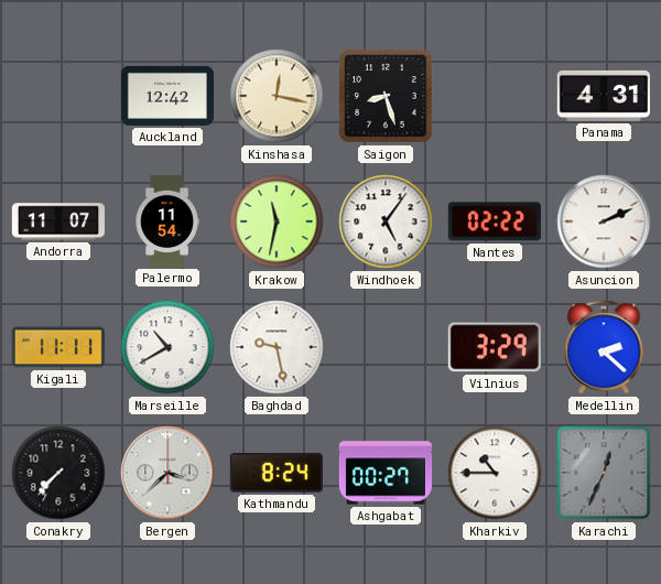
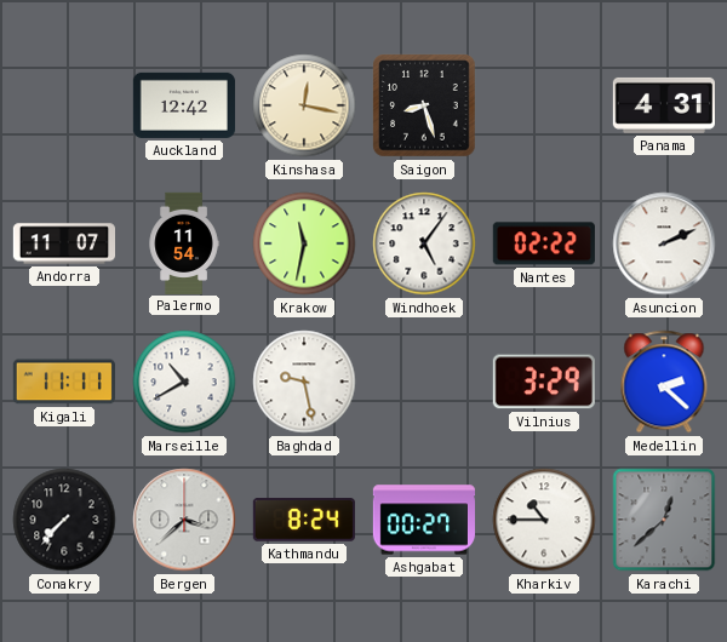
Karachi: 12:34 -> 12:38
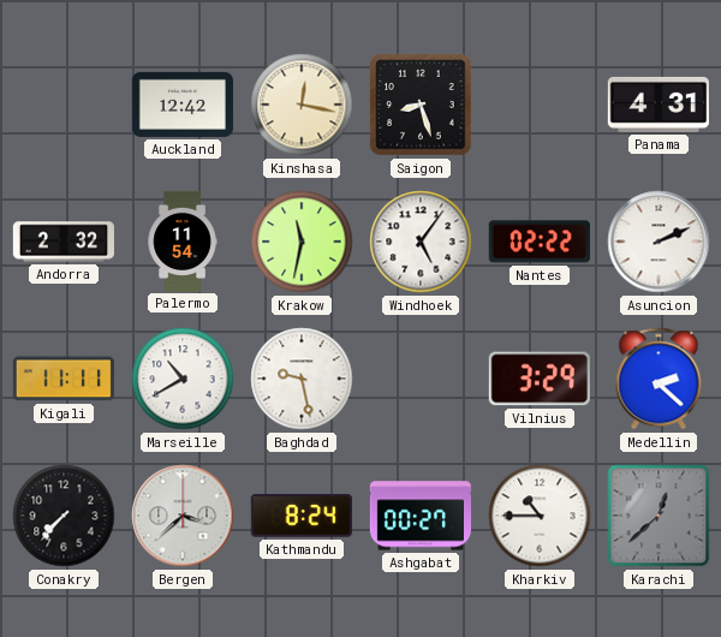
Andorra: 11:07 -> 2:32
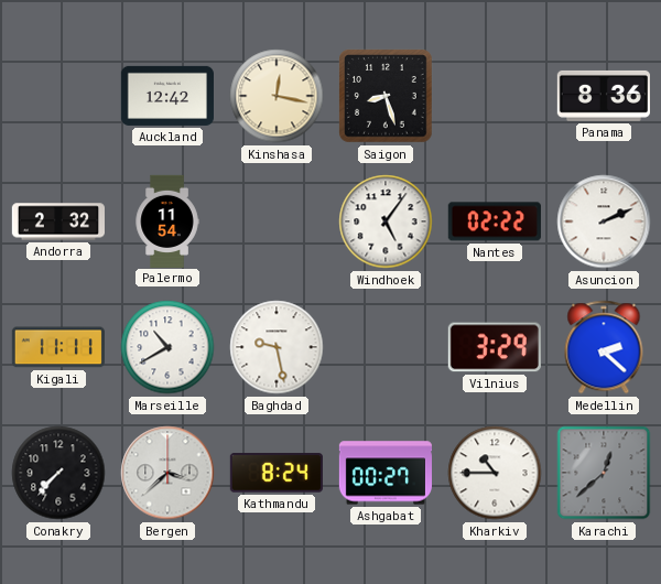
Panama: 4:31 -> 8:36
Krakow: 11:32 -> none
